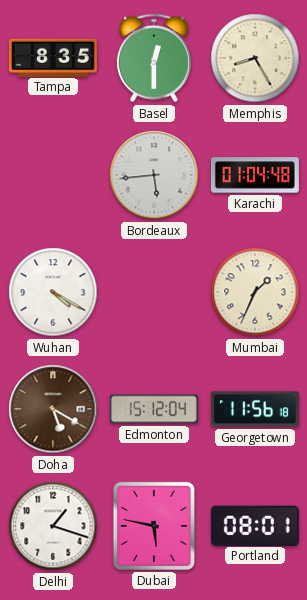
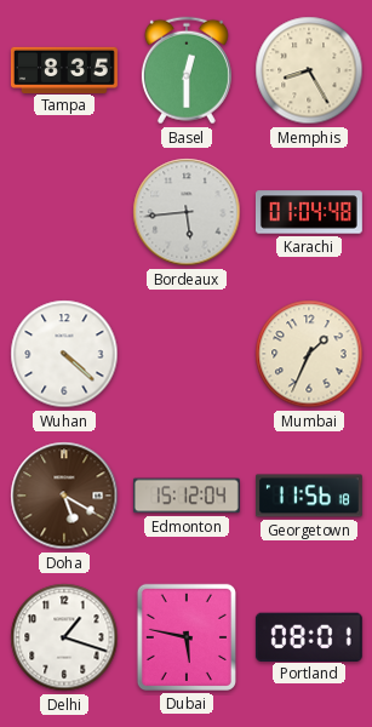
Wuhan: 4:20 -> 4:22
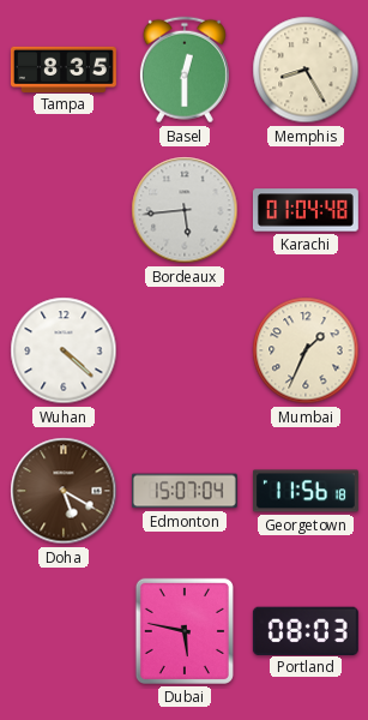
Edmonton: 15:12 -> 15:07
Delhi: 1:18 -> none
Portland: 08:01 -> 08:03
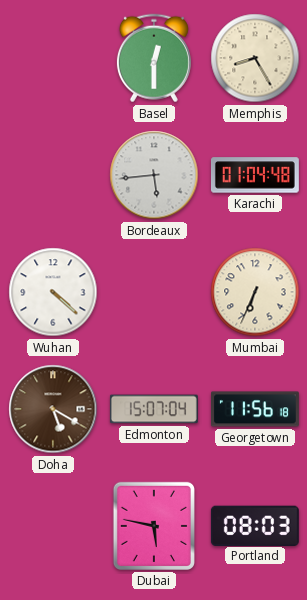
Tampa: 8:35 -> none
Mumbai: 1:34 -> 6:34
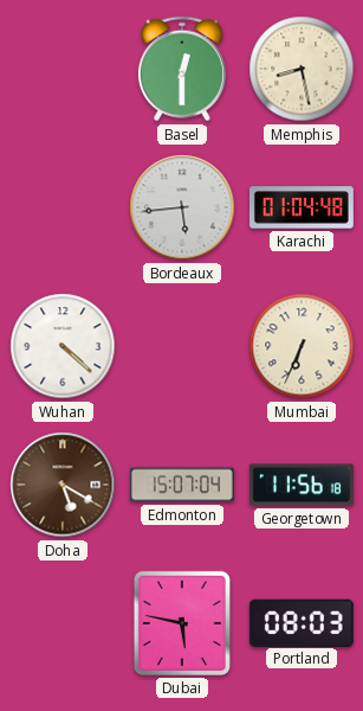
Memphis: 8:25 -> 8:28
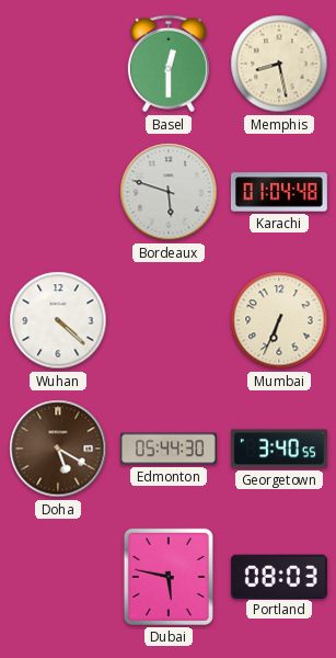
Bordeaux: 5:44 -> 5:48
Edmonton: 15:07 -> 05:44
Georgetown: 11:56 -> 3:40
